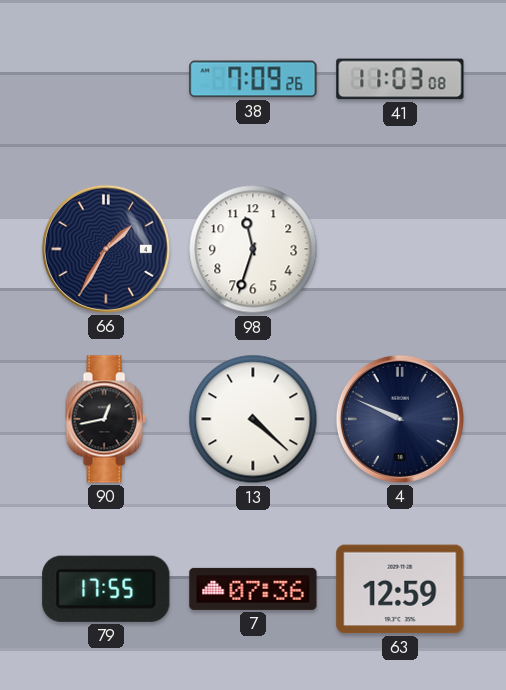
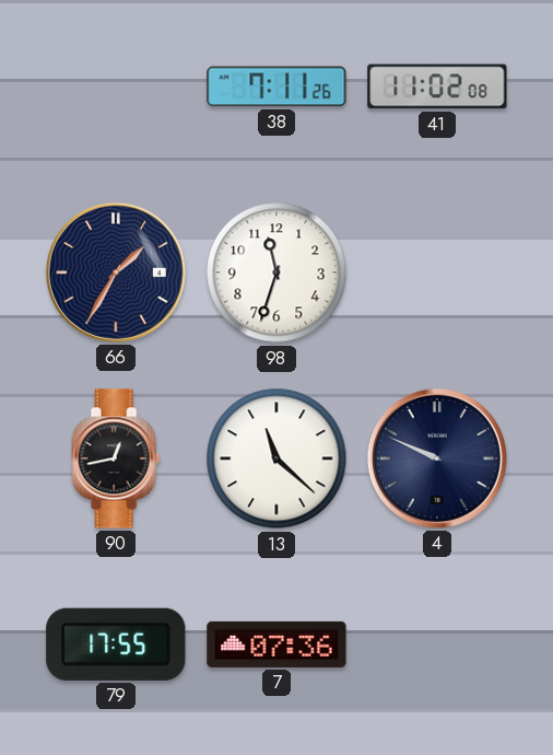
38: 7:09 -> 7:11
41: 11:03 -> 11:02
13: 4:22 -> 11:22
63: 12:59 -> none
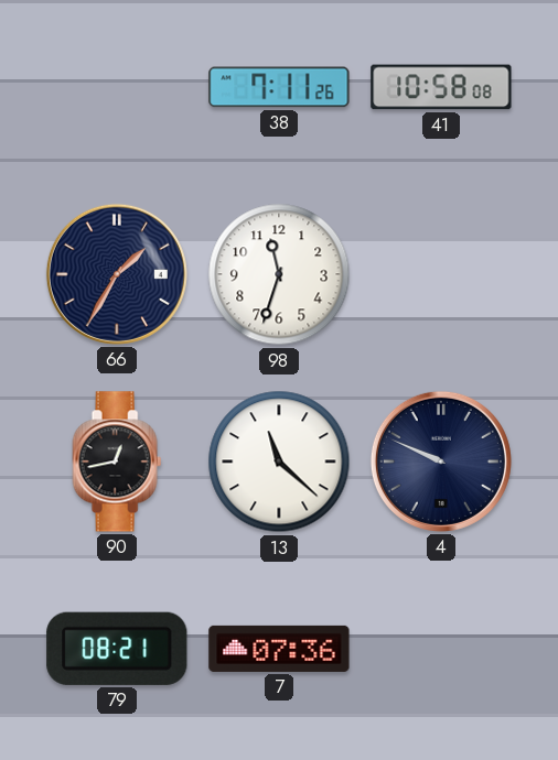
41: 11:02 -> 10:58
79: 17:55 -> 08:21
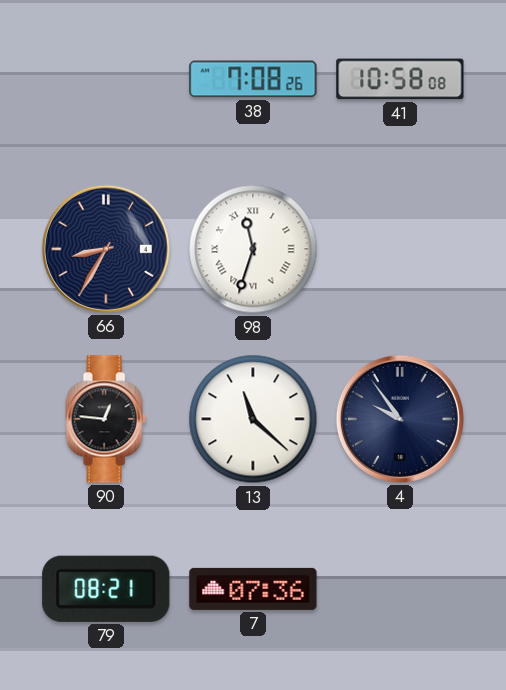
38: 7:11 -> 7:08
66: 1:35 -> 8:35
98 numerals: Arabic -> Roman
90: 12:43 -> 12:46
4: 9:49 -> 9:54
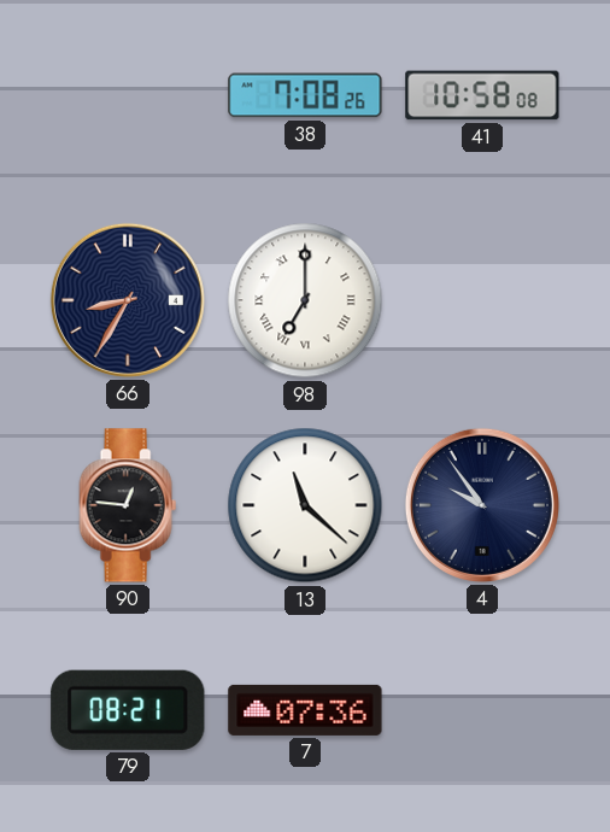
98: 11:33 -> 7:00
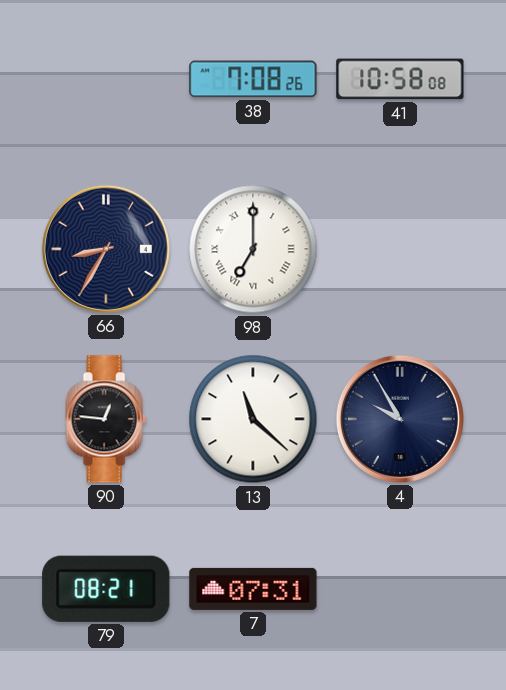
4: 9:54 -> 9:55
7: 07:36 -> 07:31
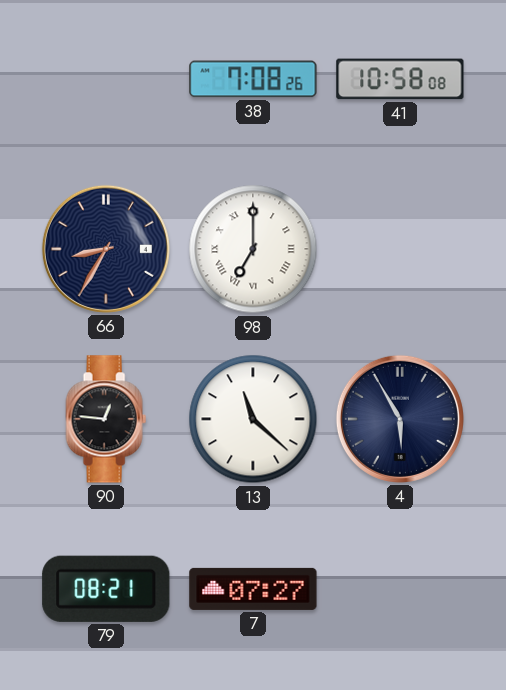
4: 9:55 -> 5:55
7: 07:31 -> 07:27
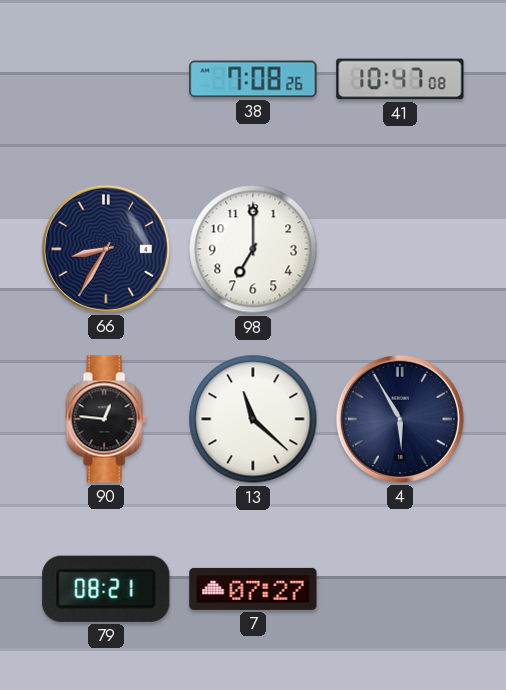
41: 10:58 -> 10:47
98 numerals: Roman -> Arabic
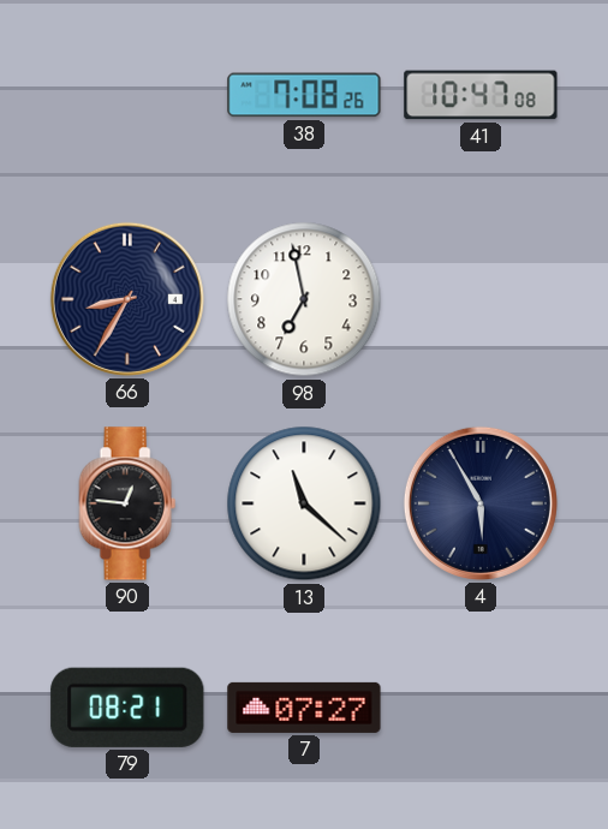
98: 7:00 -> 6:58
